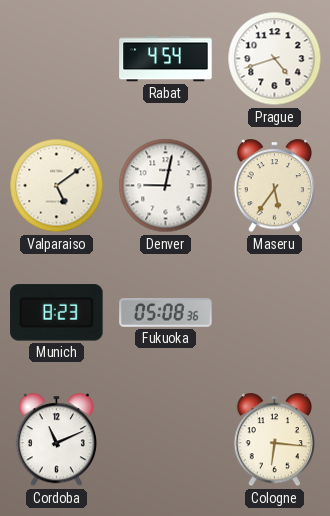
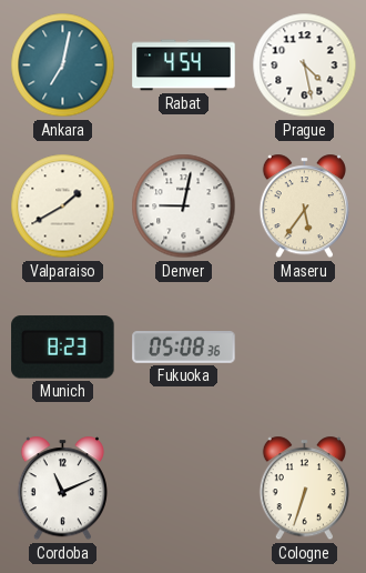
Ankara: none -> 7:02
Prague: 4:42 -> 4:28
Valparaiso: 5:09 -> 1:40
Cologne: 6:16 -> 6:33
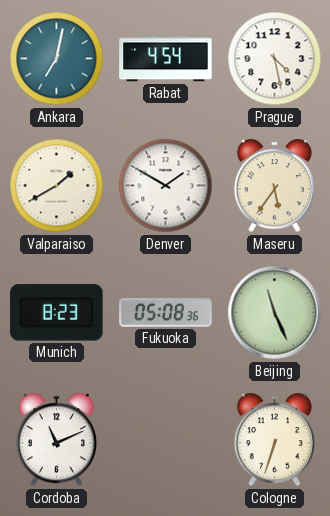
Denver: 9:02 -> 1:50
Beijing: none -> 11:26
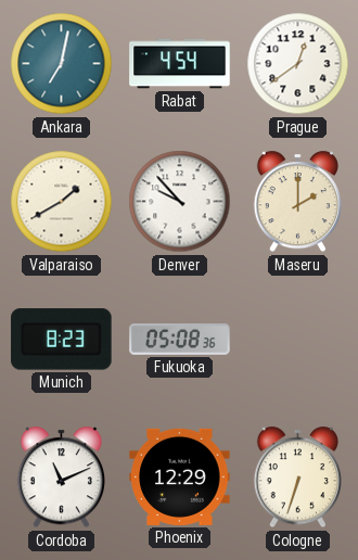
Prague: 4:28 -> 12:39
Denver: 1:50 -> 9:53
Maseru: 5:36 -> 2:00
Beijing: 11:26 -> none
Phoenix: none -> 12:29
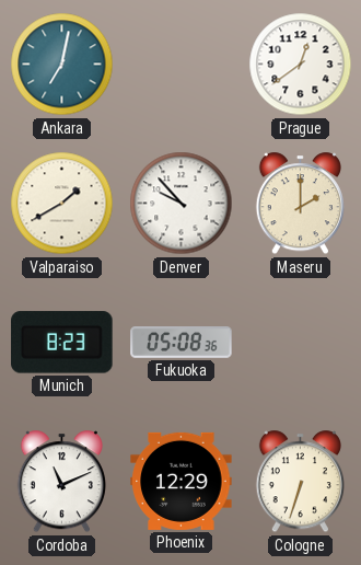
Rabat: 4:54 -> none
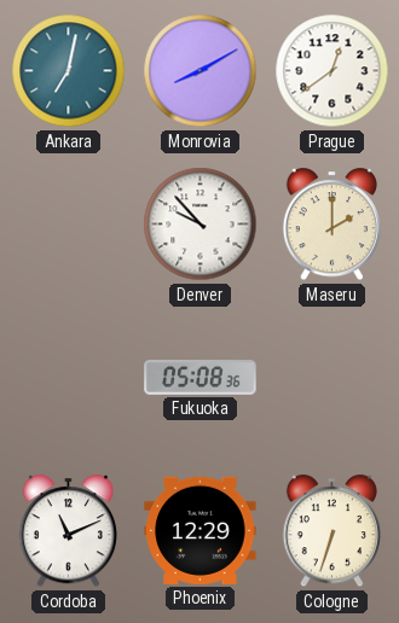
Monrovia: none -> 8:10
Valparaiso: 1:40 -> none
Munich: 8:23 -> none
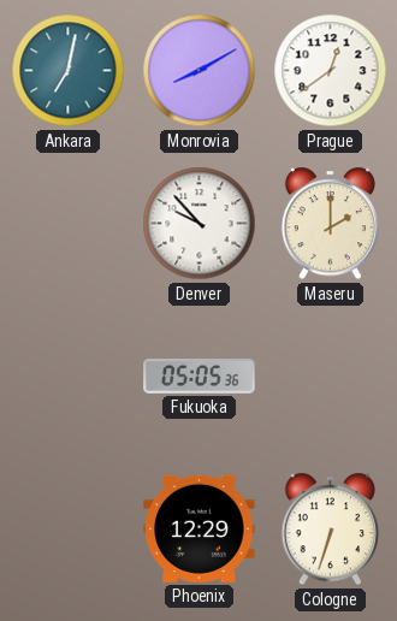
Fukuoka: 05:08 -> 05:05
Cordoba: 11:11 -> none
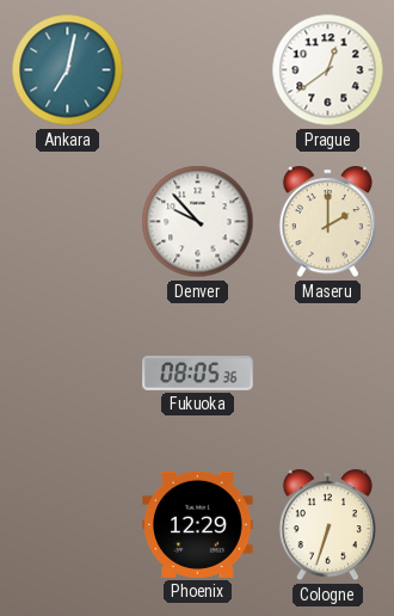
Monrovia: 8:10 -> none
Fukuoka: 05:05 -> 08:05
